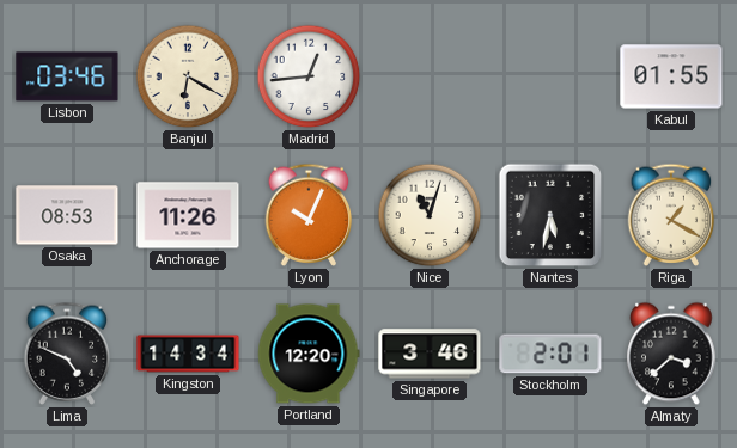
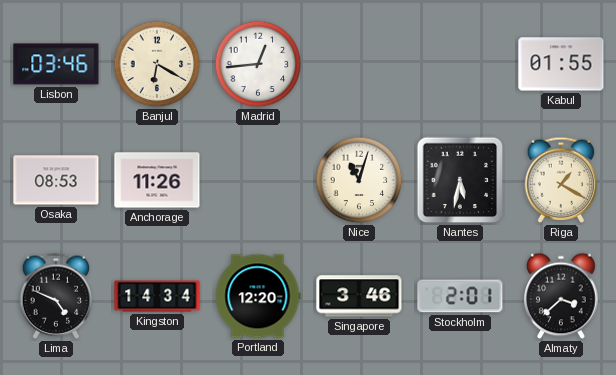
Lyon: 10:04 -> none
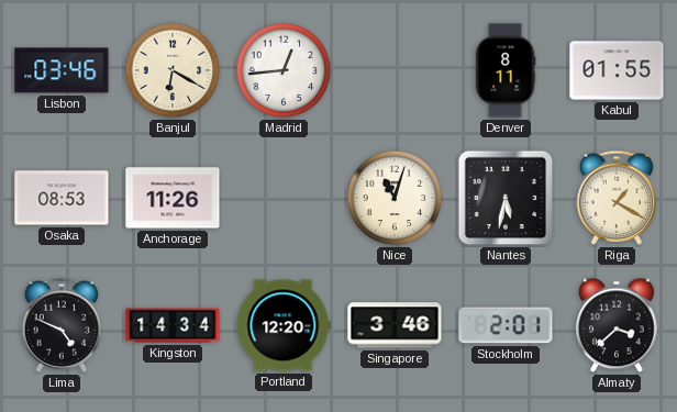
Denver: none -> 8:11
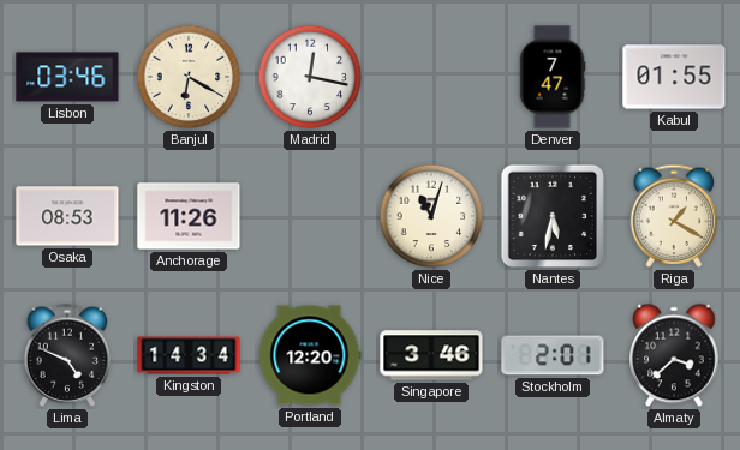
Madrid: 12:44 -> 12:17
Denver: 8:11 -> 7:47
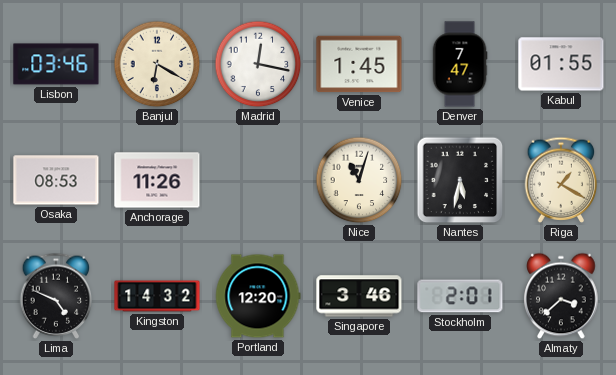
Venice: none -> 1:45
Kingston: 14:34 -> 14:32
